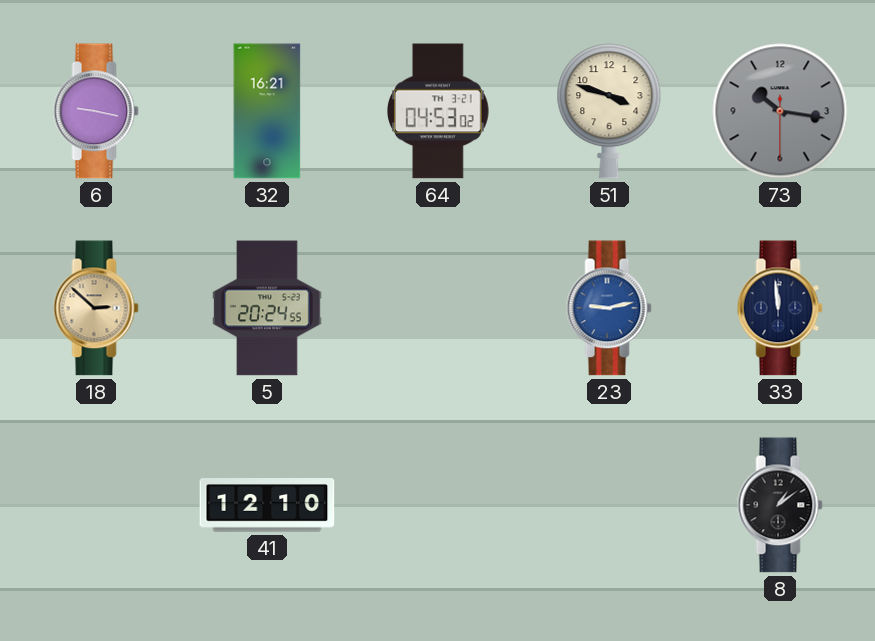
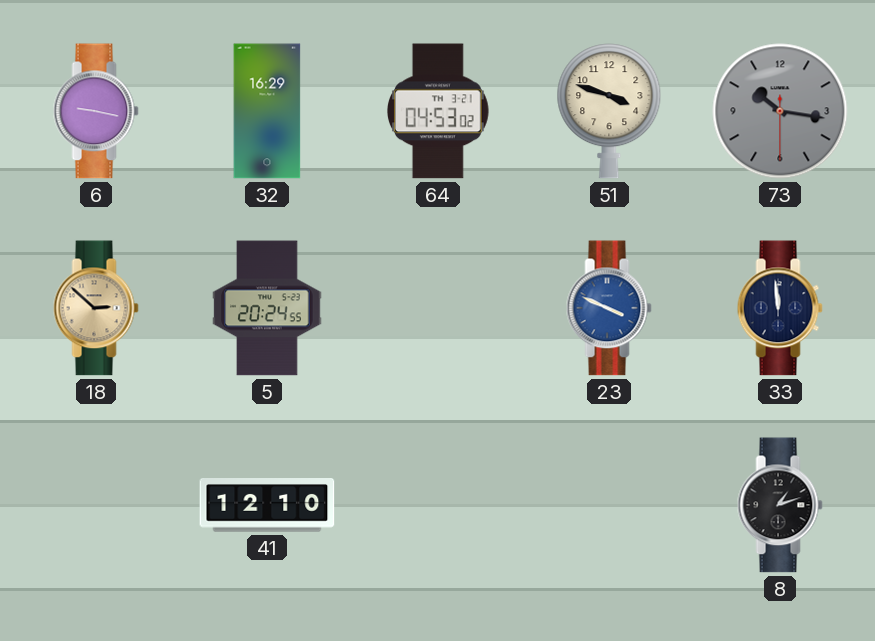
32: 16:21 -> 16:29
23: 9:13 -> 3:49
8: 1:09 -> 1:12
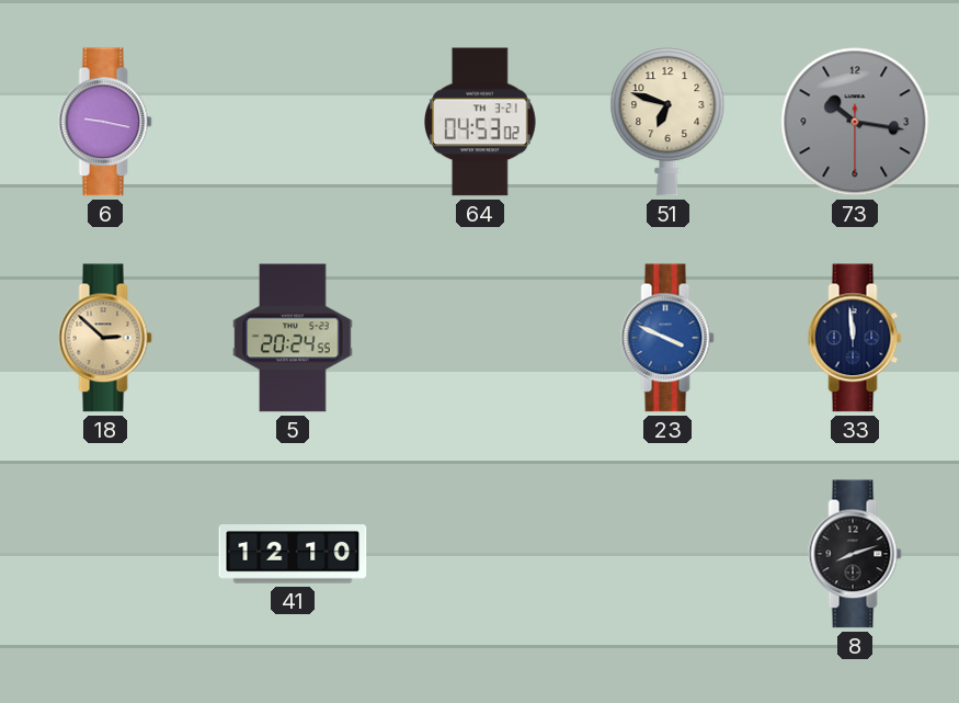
32: 16:29 -> none
51: 3:48 -> 6:48
8: 1:12 -> 8:12
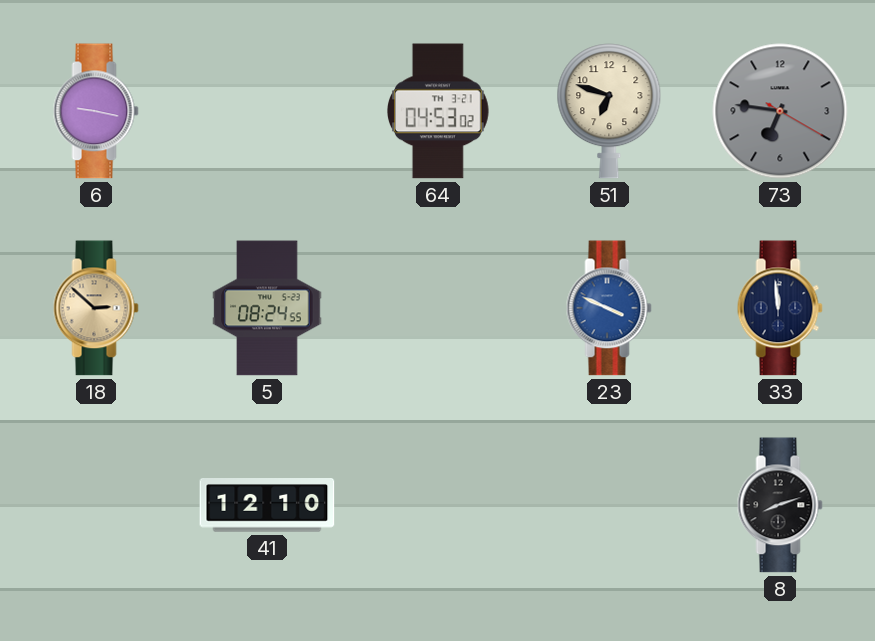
73: 10:16 -> 6:46
5: 20:24 -> 08:24
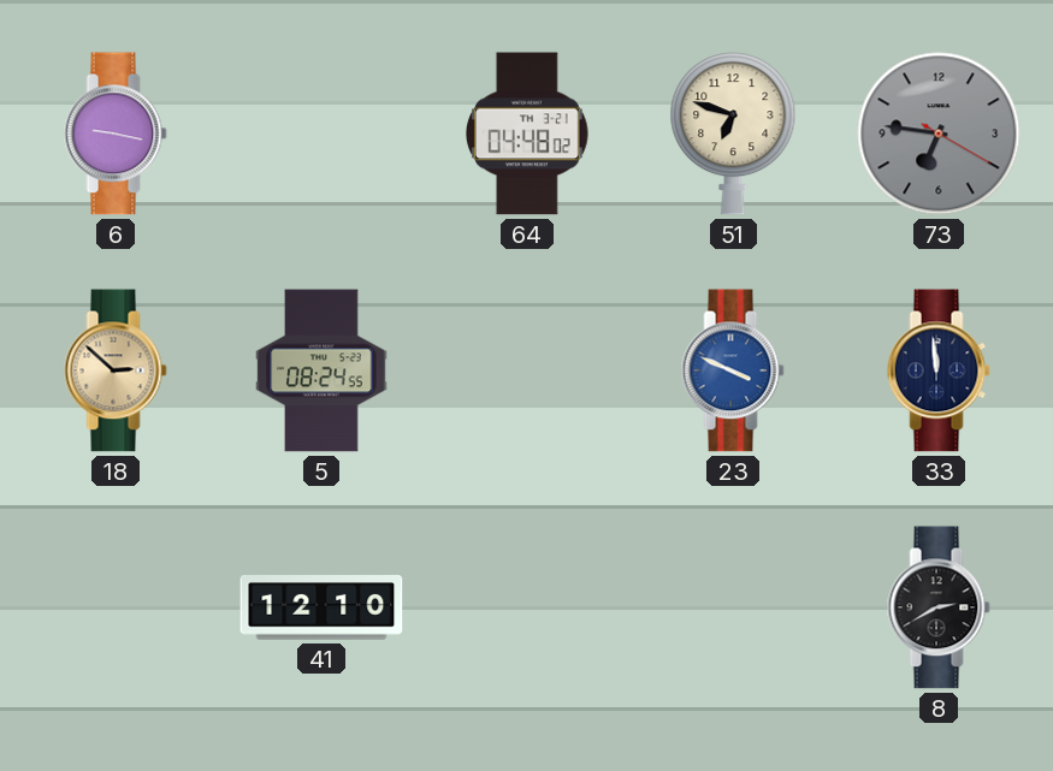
64: 04:53 -> 04:48
8: 8:12 -> 2:40
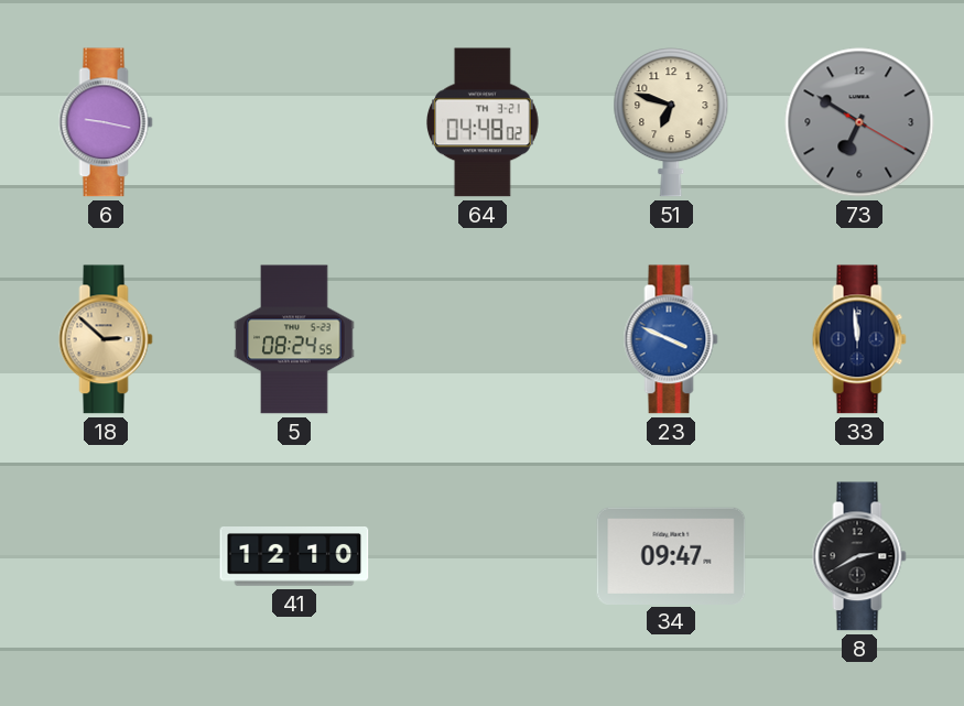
73: 6:46 -> 6:50
34: none -> 09:47
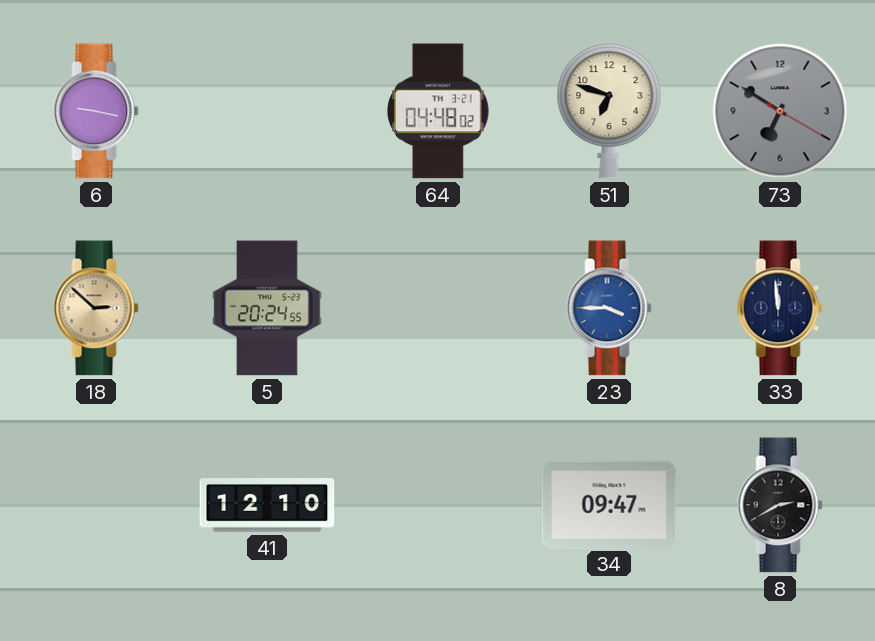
5: 08:24 -> 20:24
23: 3:49 -> 3:45
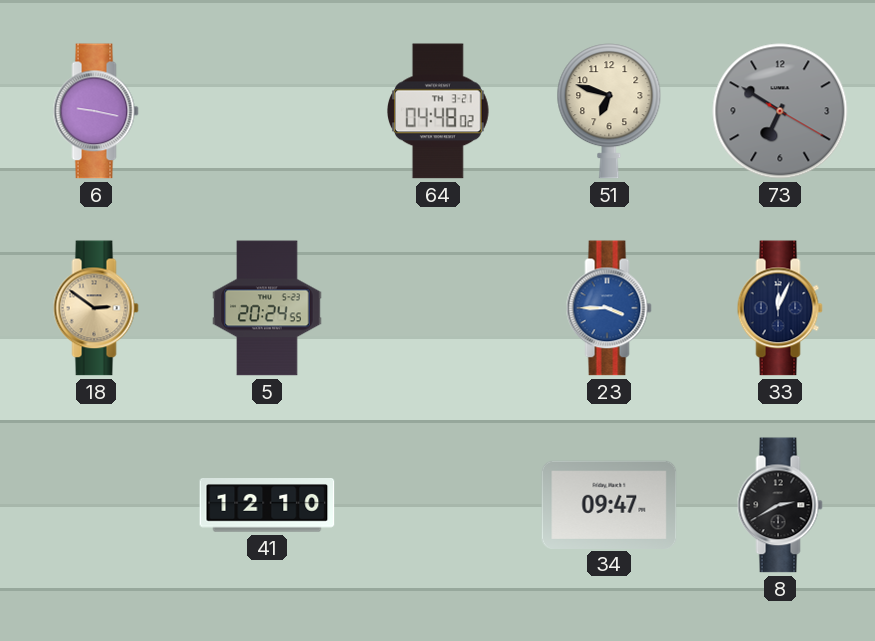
18: 2:52 -> 2:51
33: 11:59 -> 12:04
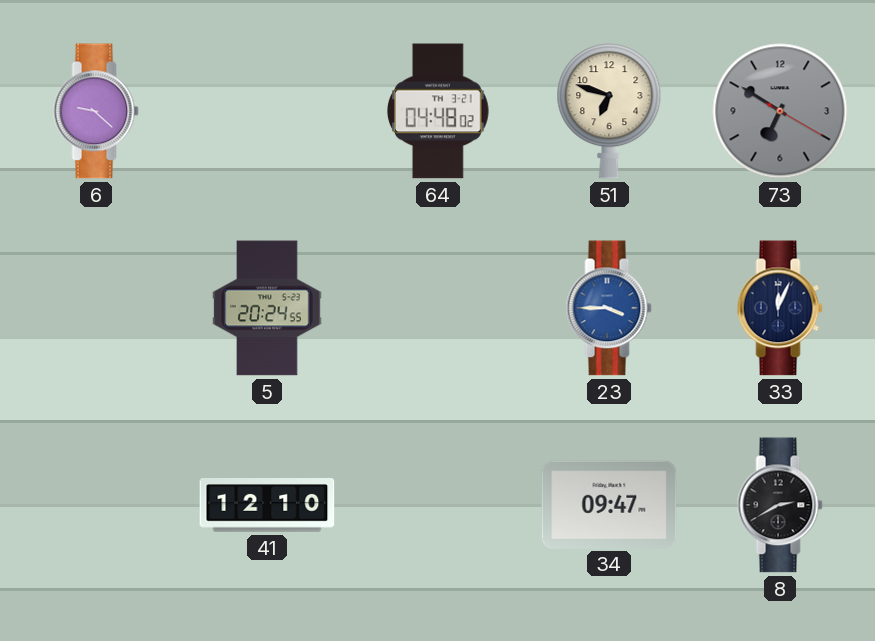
6: 9:17 -> 9:22
18: 2:51 -> none
